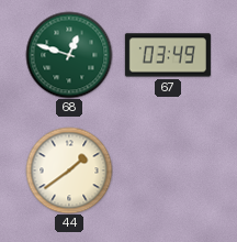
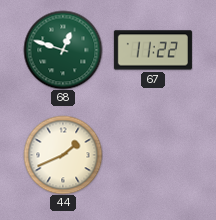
67: 03:49 -> 11:22
44: 1:39 -> 1:41
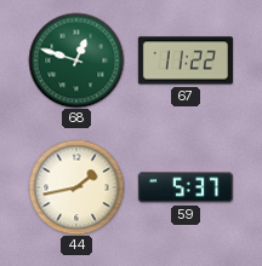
44: 1:41 -> 1:43
59: none -> 5:37
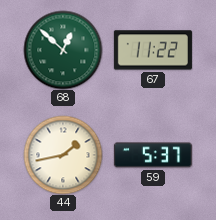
68: 12:48 -> 12:52
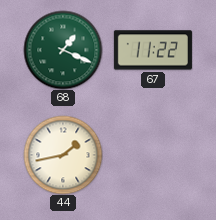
68: 12:52 -> 1:19
59: 5:37 -> none
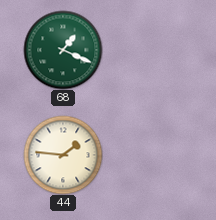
67: 11:22 -> none
44: 1:43 -> 1:46
